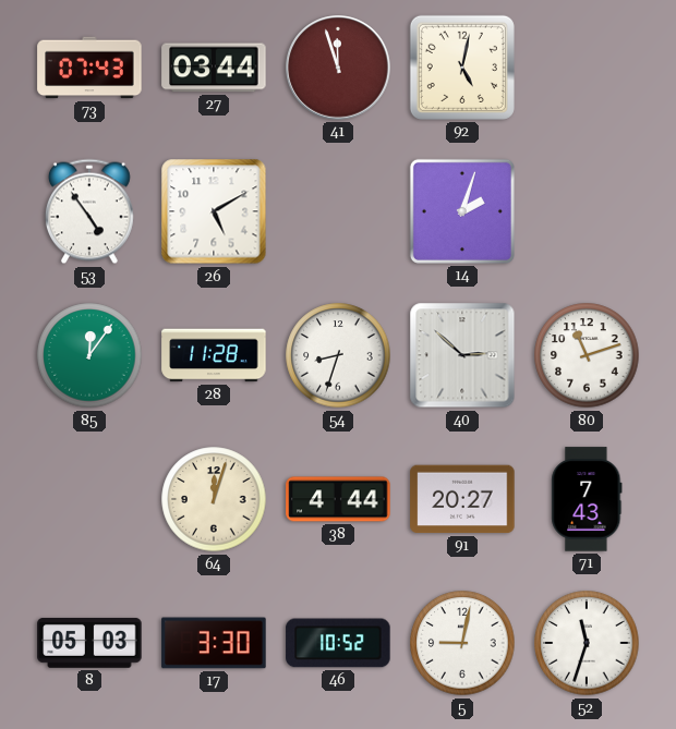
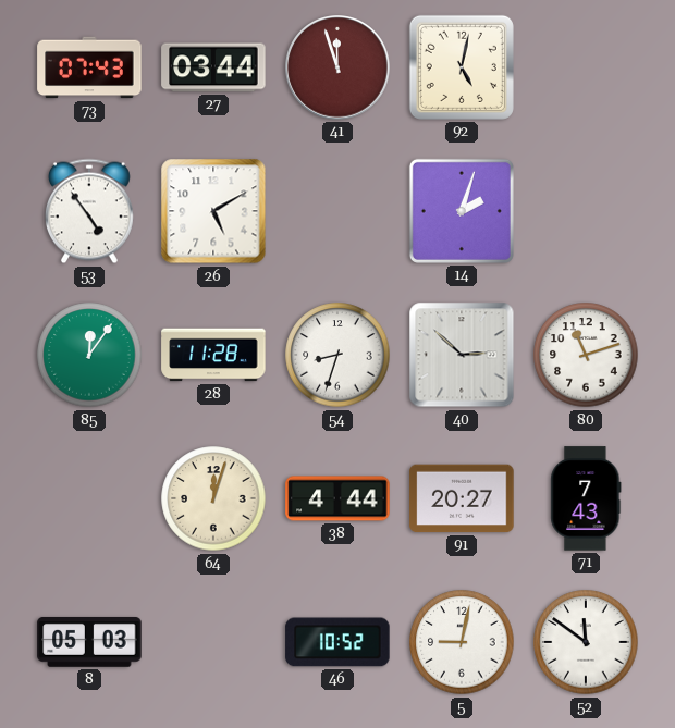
17: 3:30 -> none
52: 11:33 -> 11:51
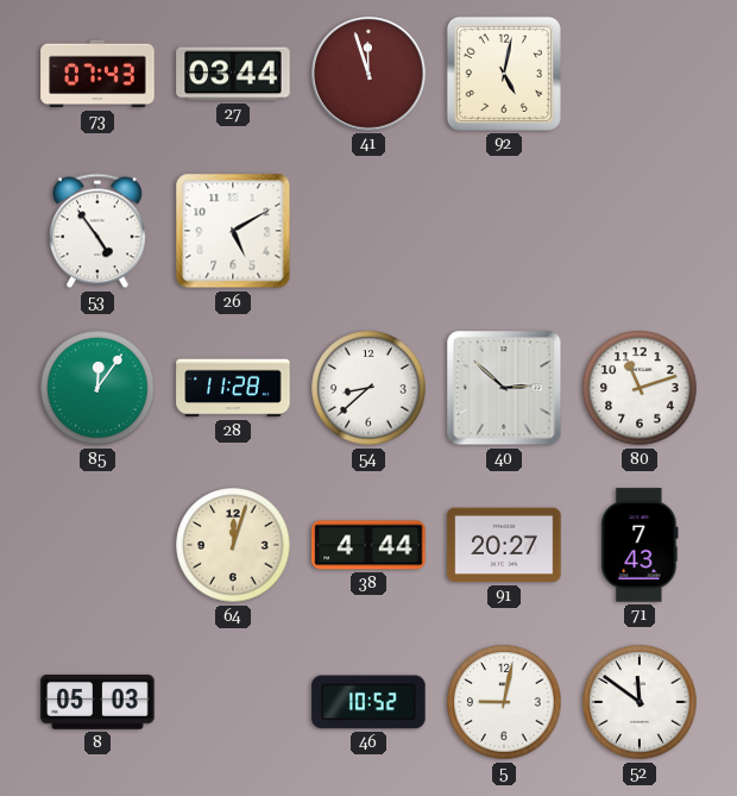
14: 2:03 -> none
54: 8:33 -> 8:38
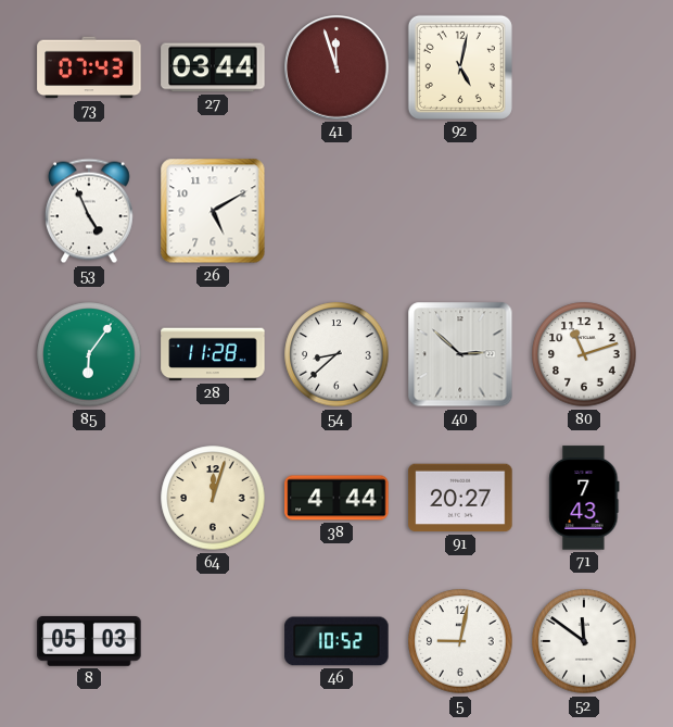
53: 4:54 -> 4:56
85: 12:06 -> 6:06
